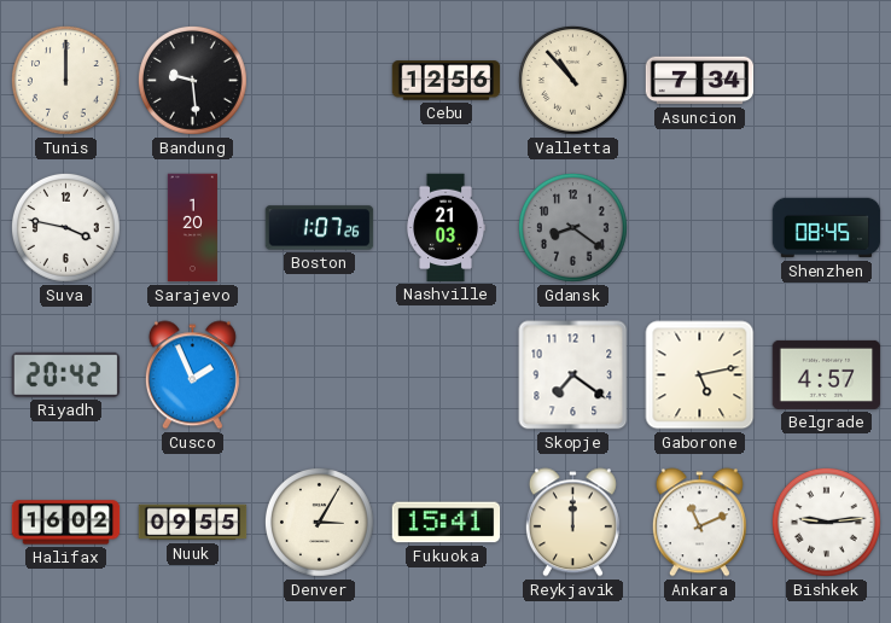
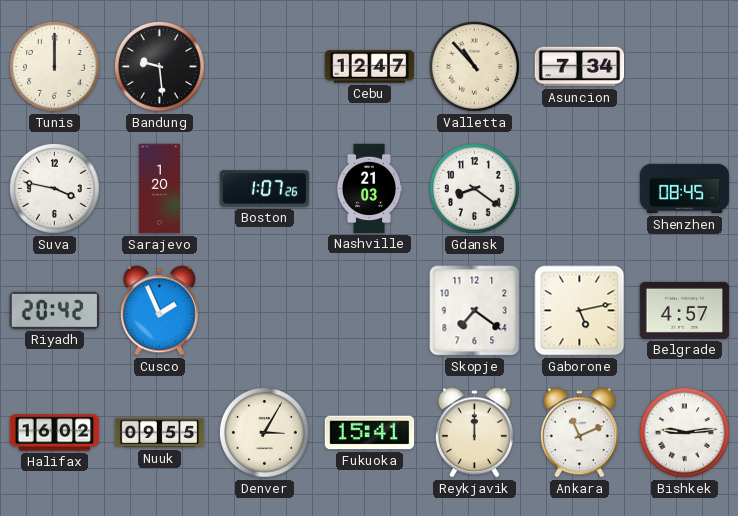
Cebu: 12:56 -> 12:47
Gdansk dial: grey -> white
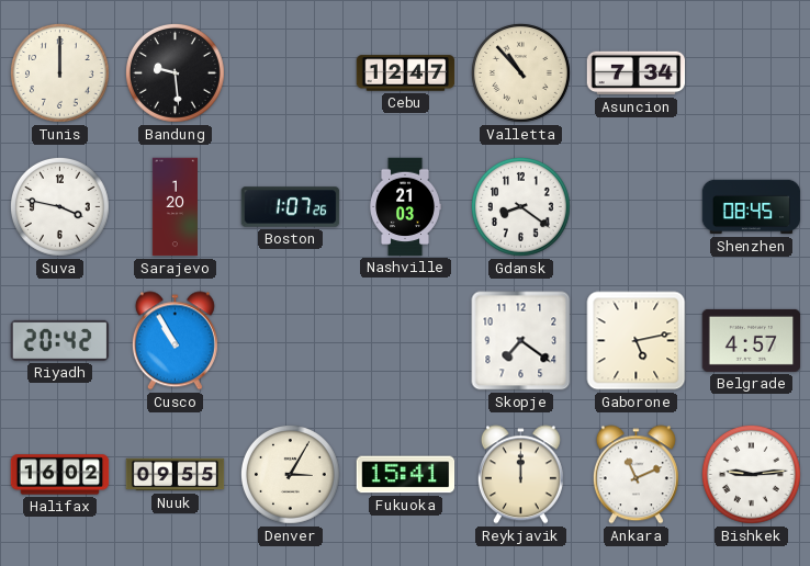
Cusco: 1:56 -> 10:55
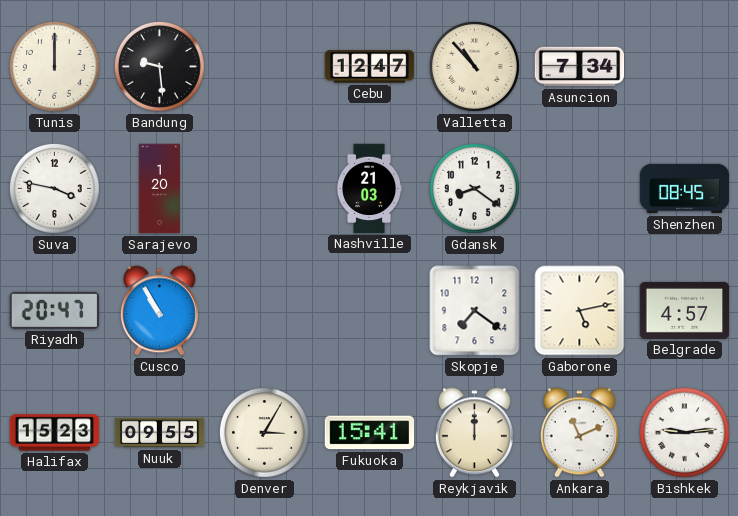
Boston: 1:07 -> none
Riyadh: 20:42 -> 20:47
Halifax: 16:02 -> 15:23
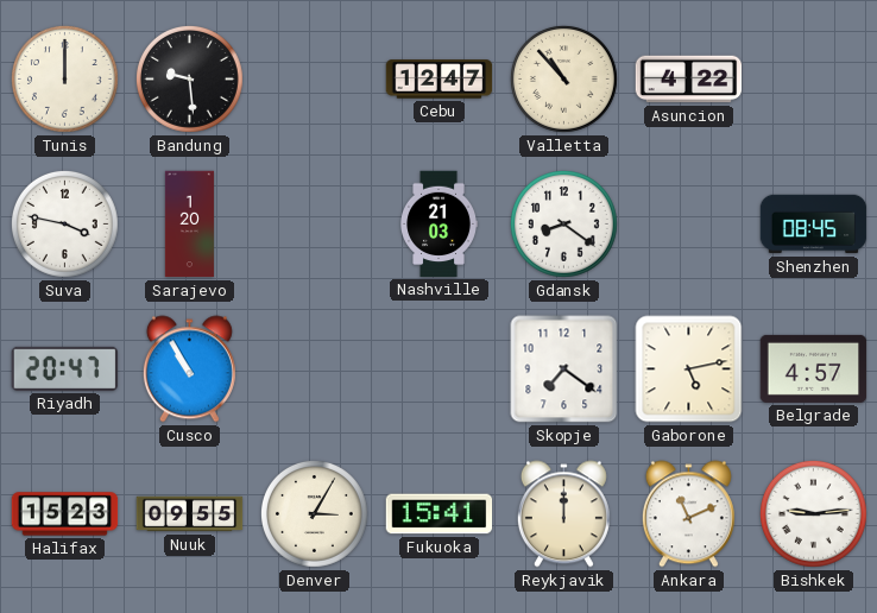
Asuncion: 7:34 -> 4:22
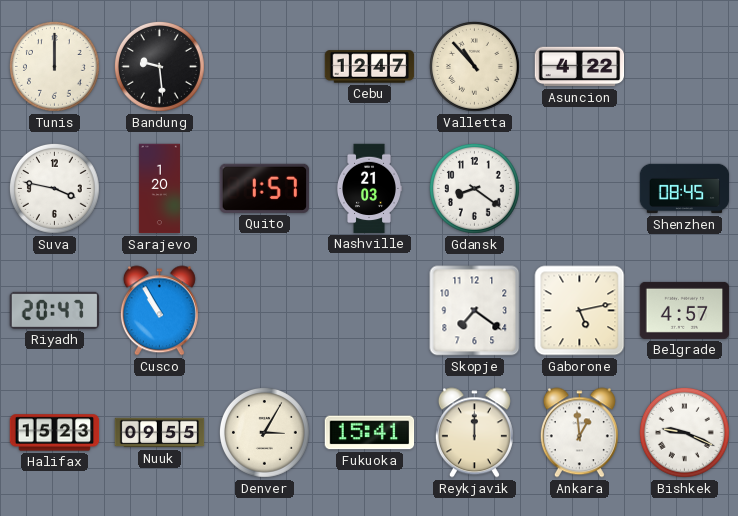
Quito: none -> 1:57
Ankara: 11:11 -> 12:59
Bishkek: 9:14 -> 9:19
